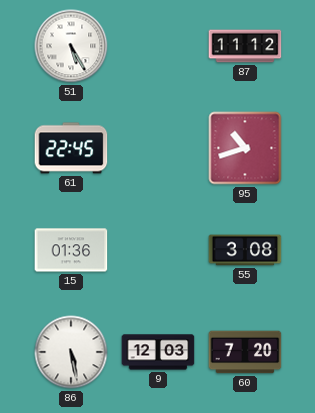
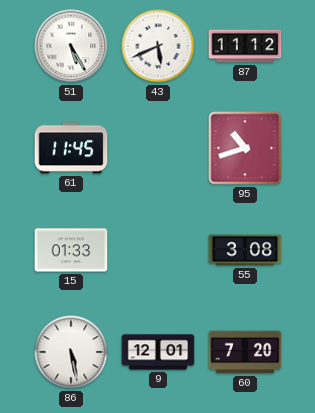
43: none -> 5:41
61: 22:45 -> 11:45
15: 01:36 -> 01:33
9: 12:03 -> 12:01
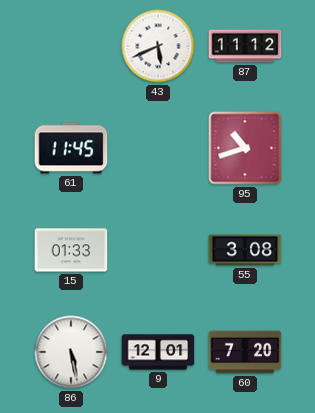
51: 5:25 -> none
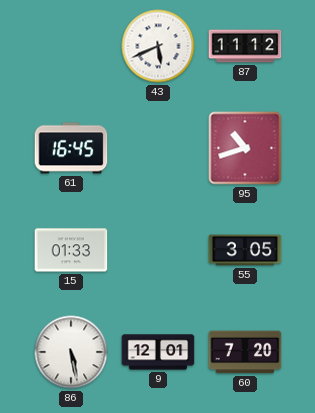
61: 11:45 -> 16:45
55: 3:08 -> 3:05
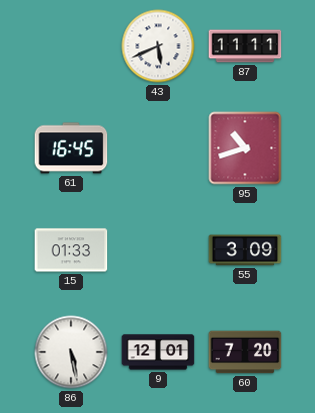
87: 11:12 -> 11:11
55: 3:05 -> 3:09
